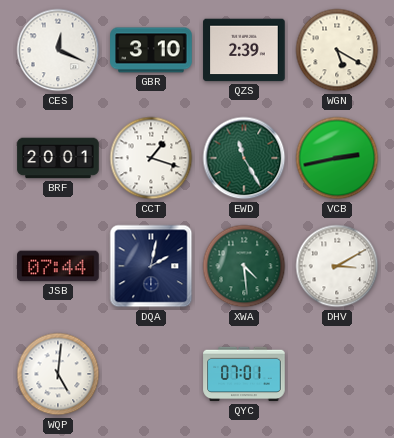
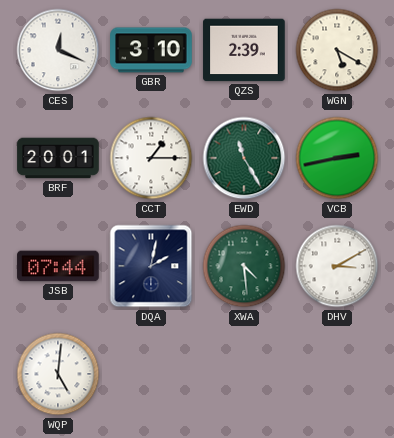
CCT: 1:18 -> 1:15
QYC: 07:01 -> none
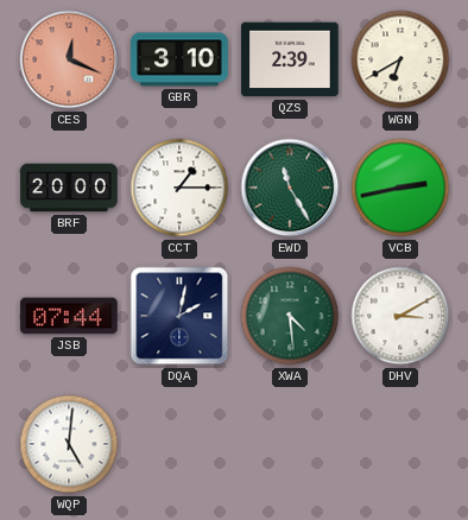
CES dial: white -> salmon
WGN: 5:20 -> 6:40
BRF: 20:01 -> 20:00
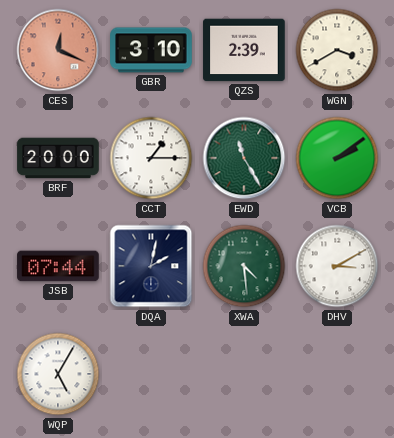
WGN: 6:40 -> 3:40
VCB: 2:43 -> 2:09
WQP: 5:01 -> 5:05
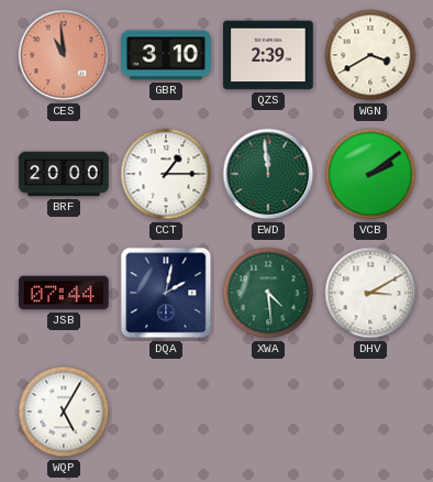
CES: 12:19 -> 10:59
EWD: 11:25 -> 11:59
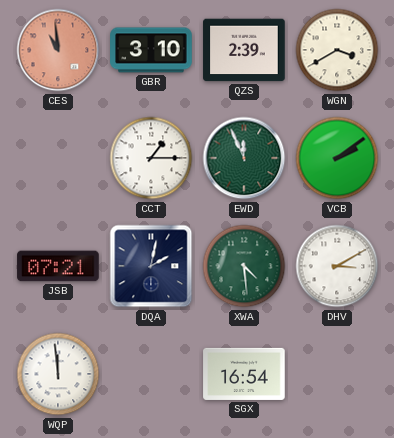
BRF: 20:00 -> none
EWD: 11:59 -> 11:56
JSB: 07:44 -> 07:21
WQP: 5:05 -> 11:59
SGX: none -> 16:54
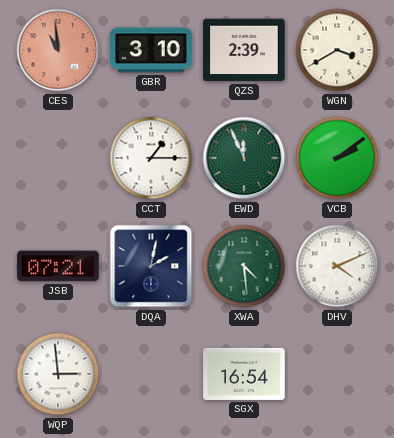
DHV: 3:10 -> 4:11
WQP: 11:59 -> 2:59
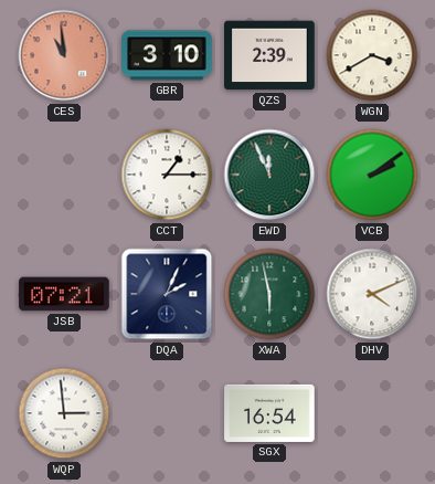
DQA: 2:02 -> 2:04
XWA: 4:29 -> 5:58
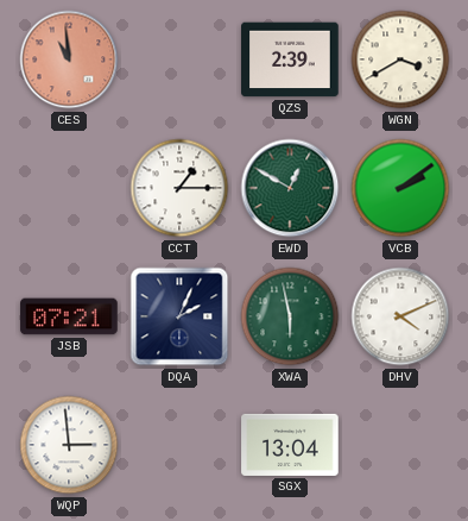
GBR: 3:10 -> none
EWD: 11:56 -> 12:50
SGX: 16:54 -> 13:04
